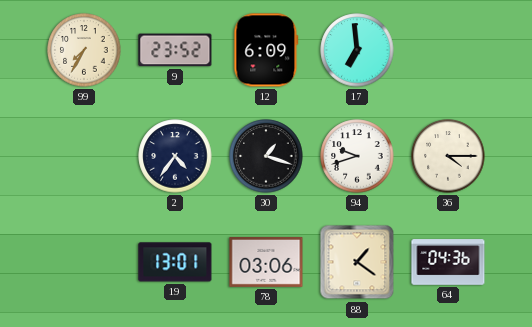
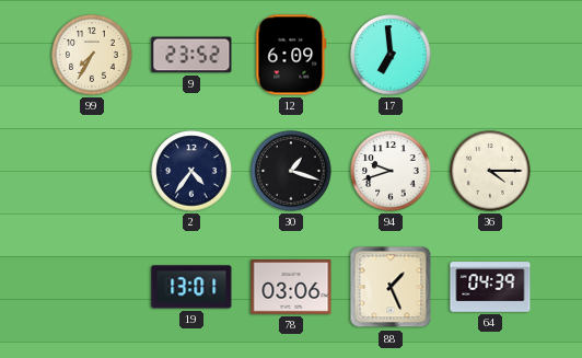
88: 1:21 -> 1:26
64: 04:36 -> 04:39
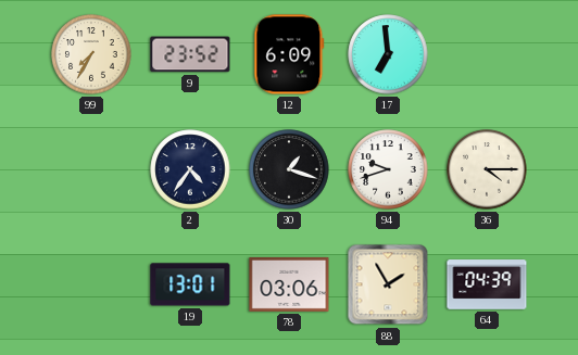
88: 1:26 -> 1:55
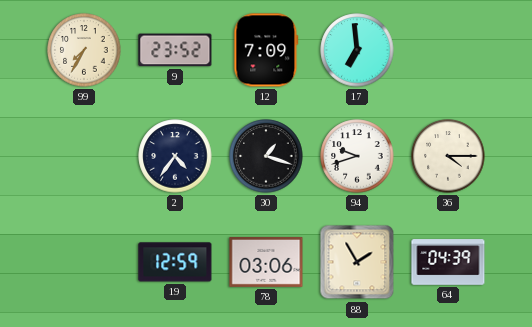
12: 6:09 -> 7:09
19: 13:01 -> 12:59
